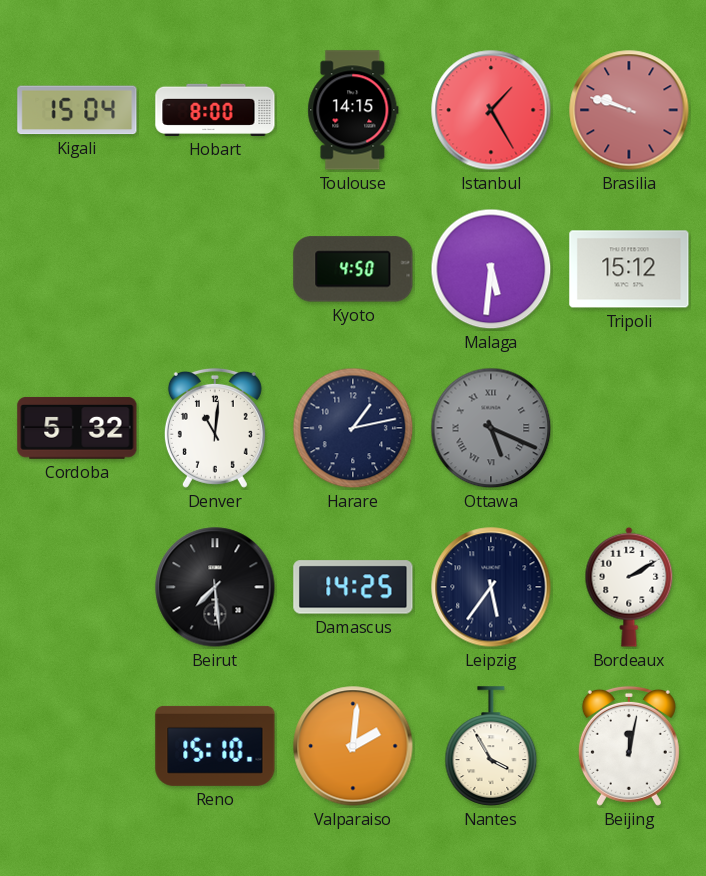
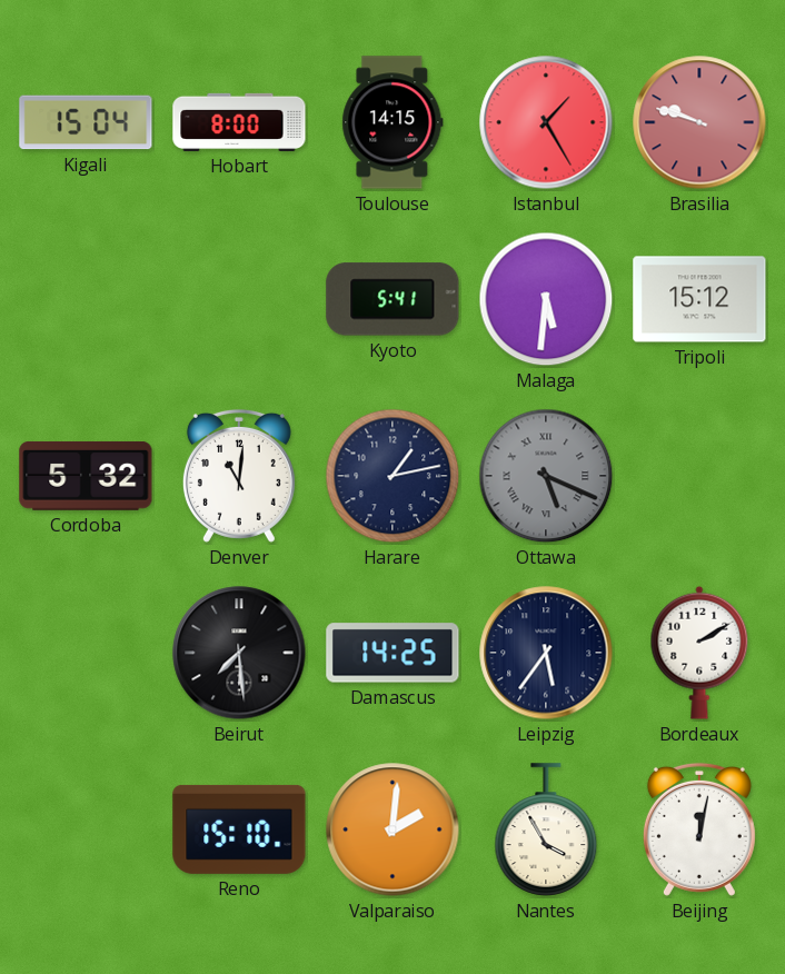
Kyoto: 4:50 -> 5:41
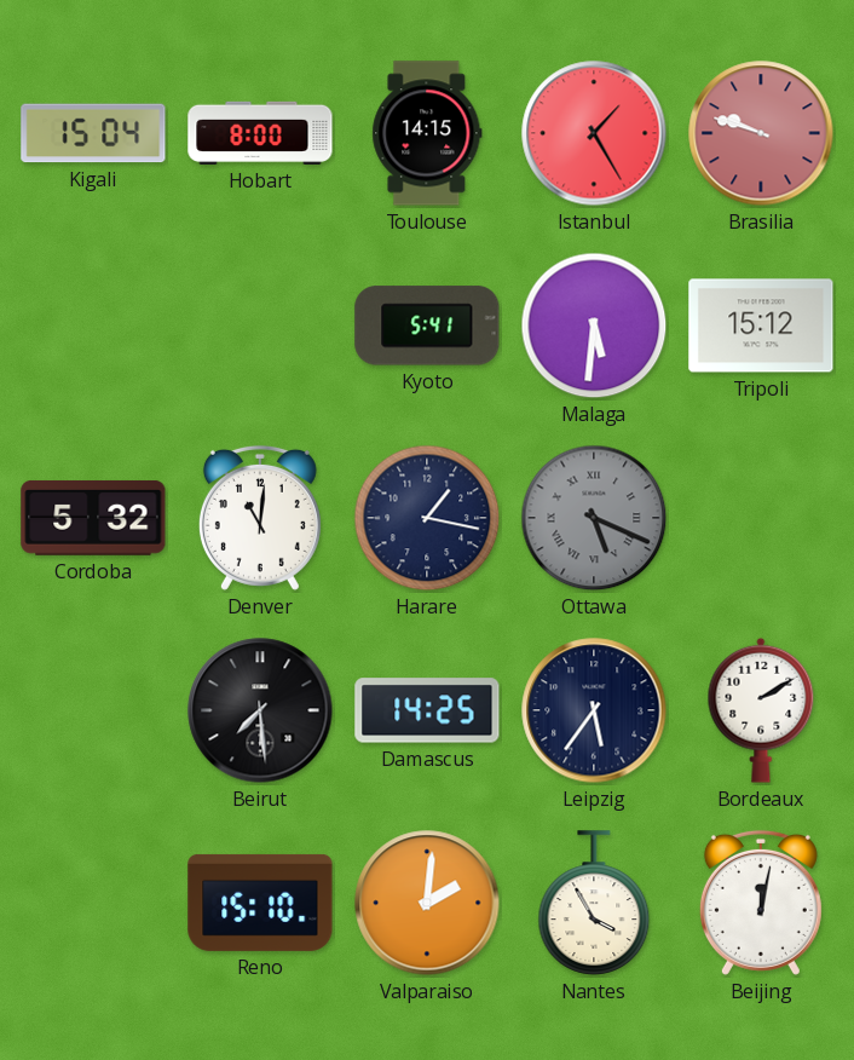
Harare: 1:13 -> 1:17
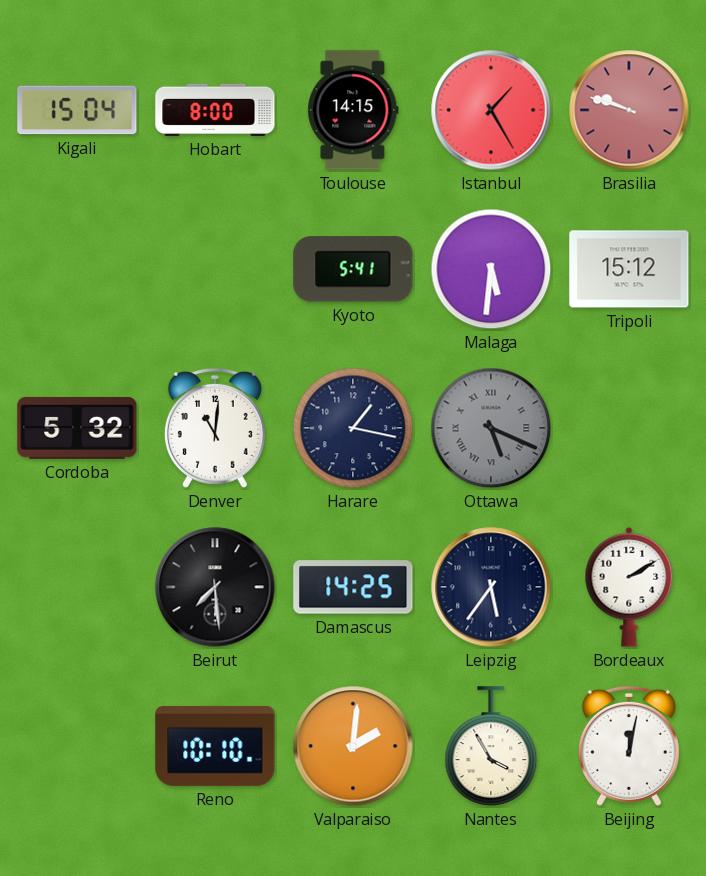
Reno: 15:10 -> 10:10
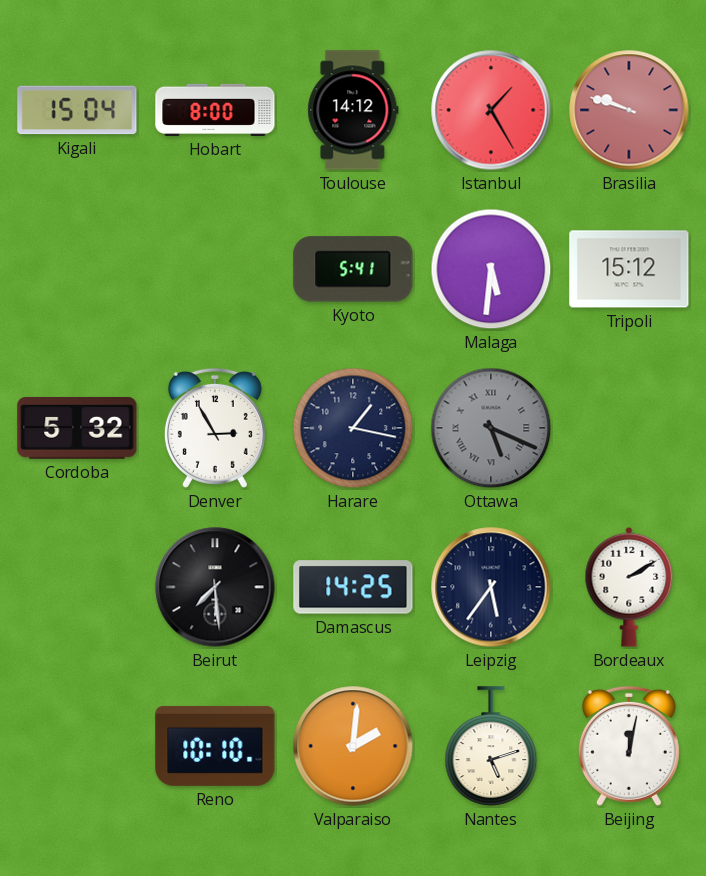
Toulouse: 14:15 -> 14:12
Denver: 11:01 -> 2:55
Nantes: 3:55 -> 5:12
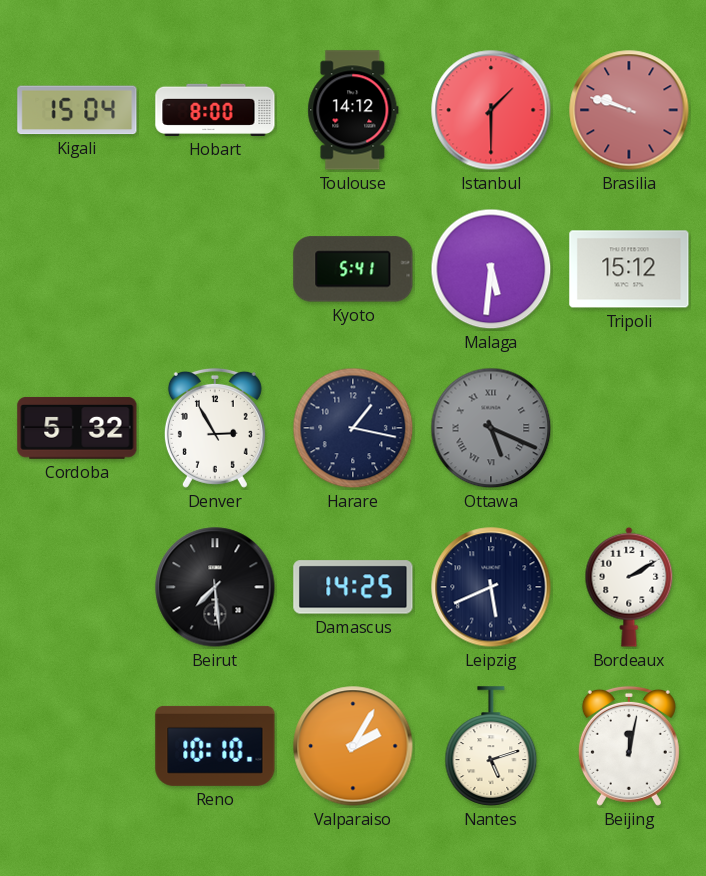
Istanbul: 1:25 -> 1:30
Leipzig: 5:36 -> 5:41
Valparaiso: 2:01 -> 2:05
